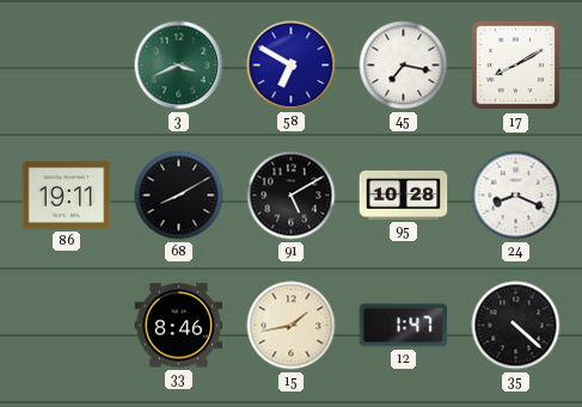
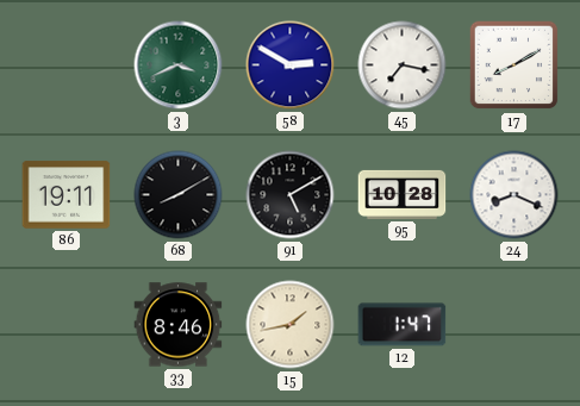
58: 6:50 -> 2:50
35: 4:22 -> none
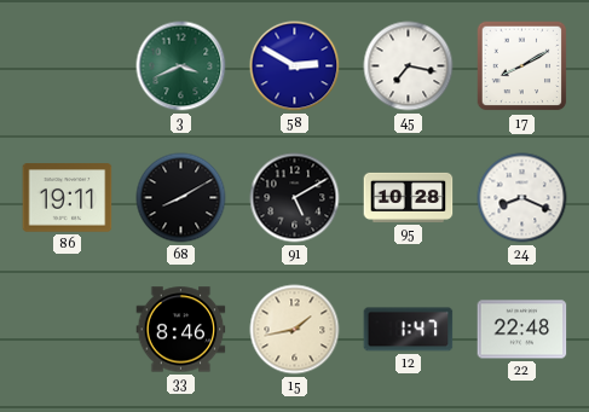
22: none -> 22:48
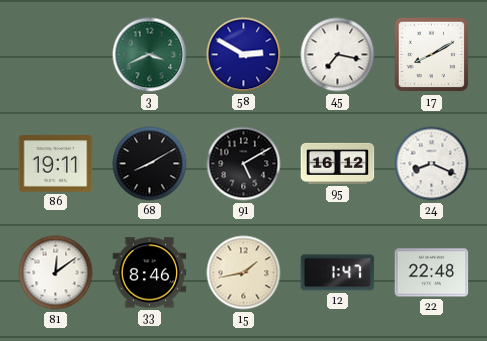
95: 10:28 -> 16:12
81: none -> 12:09
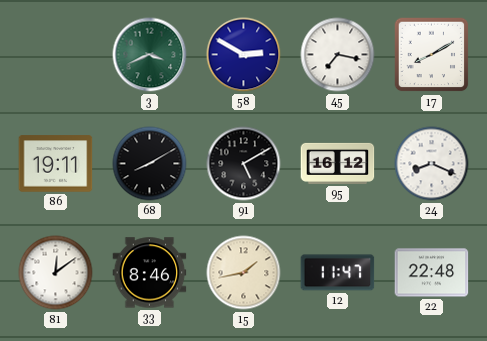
12: 1:47 -> 11:47
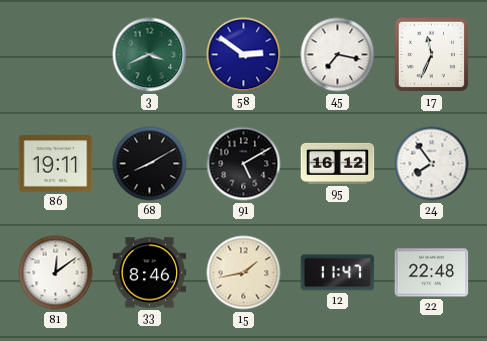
58: 2:50 -> 2:51
17: 8:10 -> 11:34
24: 8:19 -> 7:54
